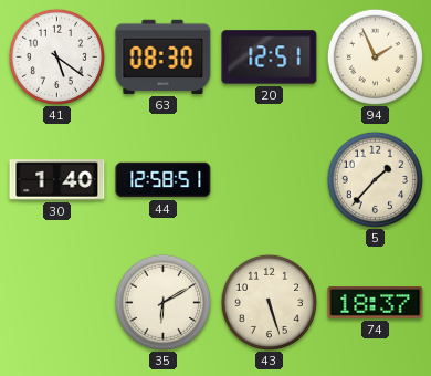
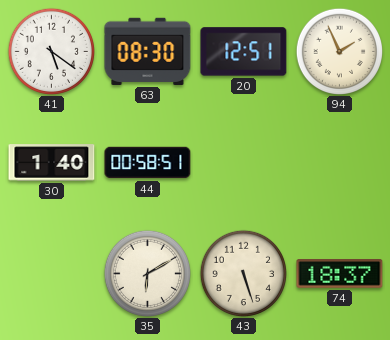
44: 12:58 -> 00:58
5: 1:37 -> none
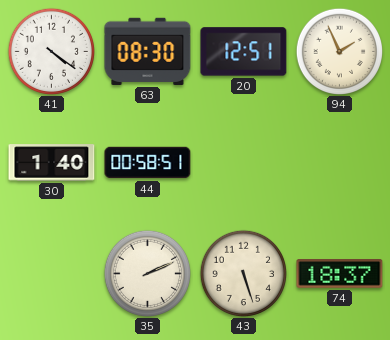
41: 5:21 -> 4:21
35: 6:10 -> 2:11
